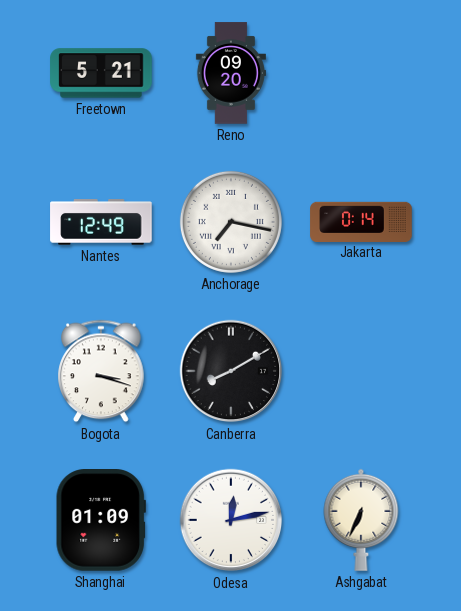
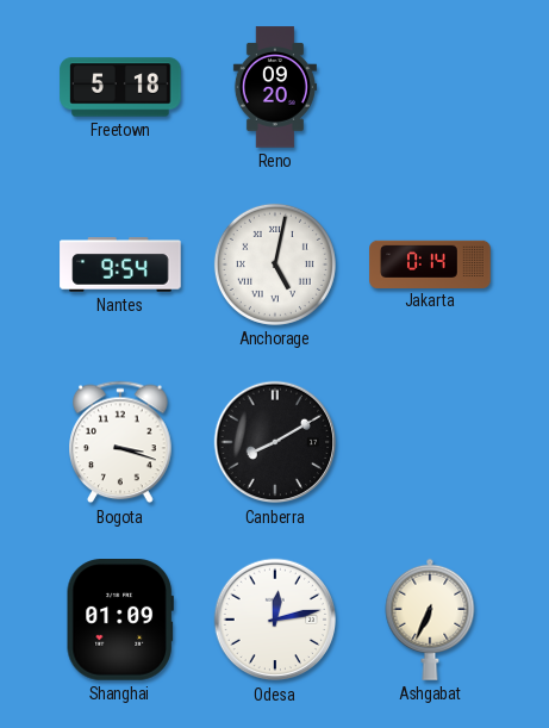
Freetown: 5:21 -> 5:18
Nantes: 12:49 -> 9:54
Anchorage: 7:17 -> 5:02
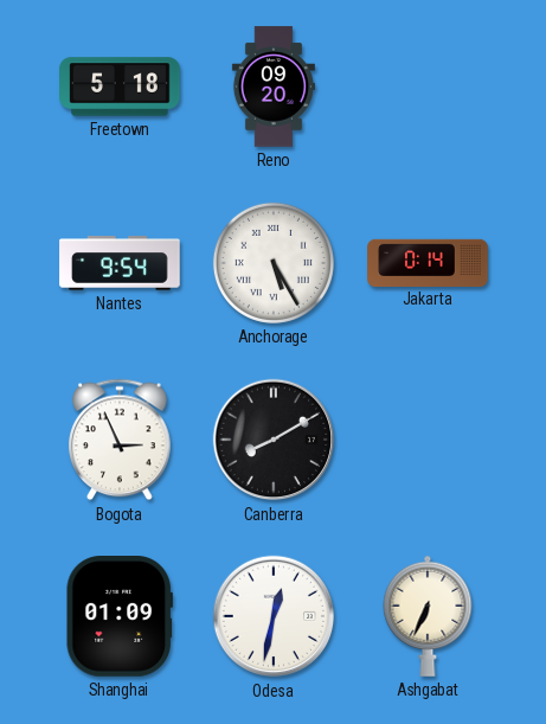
Anchorage: 5:02 -> 5:25
Bogota: 3:18 -> 2:56
Odesa: 12:13 -> 12:32
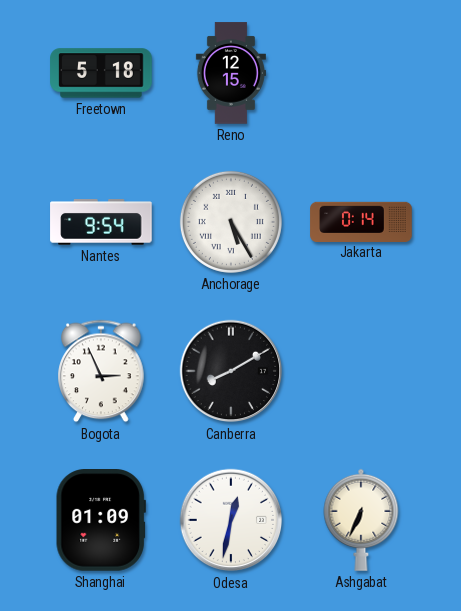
Reno: 09:20 -> 12:15
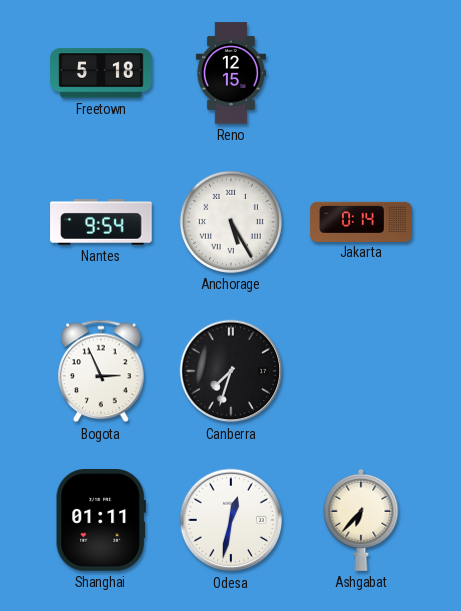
Canberra: 8:10 -> 7:33
Shanghai: 01:09 -> 01:11
Ashgabat: 6:34 -> 6:37
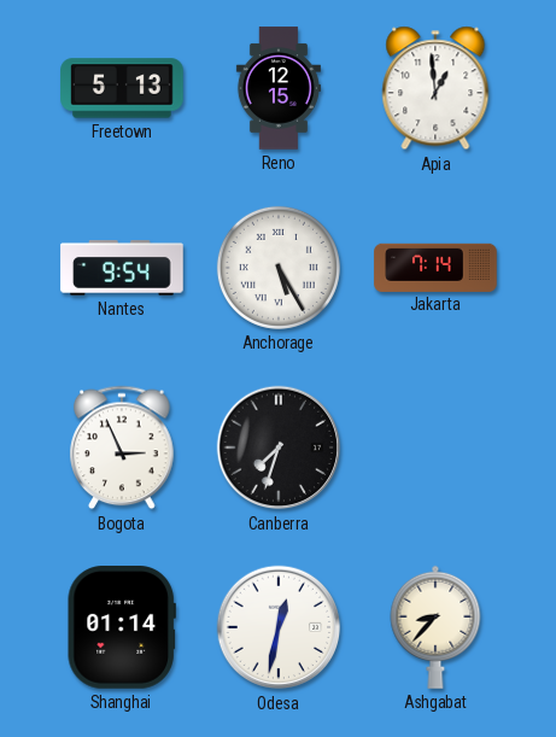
Freetown: 5:18 -> 5:13
Apia: none -> 12:59
Jakarta: 0:14 -> 7:14
Shanghai: 01:11 -> 01:14
Ashgabat: 6:37 -> 8:37
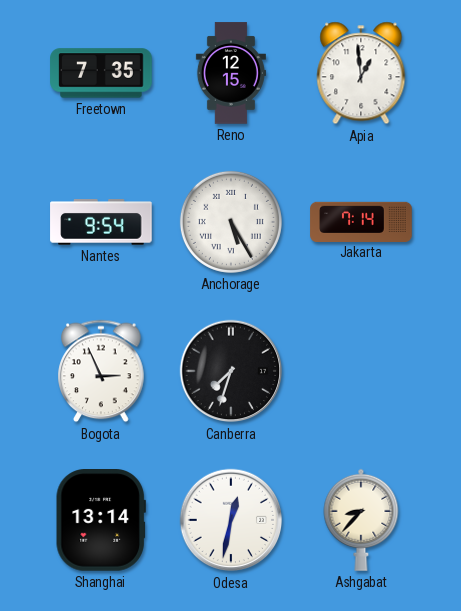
Freetown: 5:13 -> 7:35
Shanghai: 01:14 -> 13:14
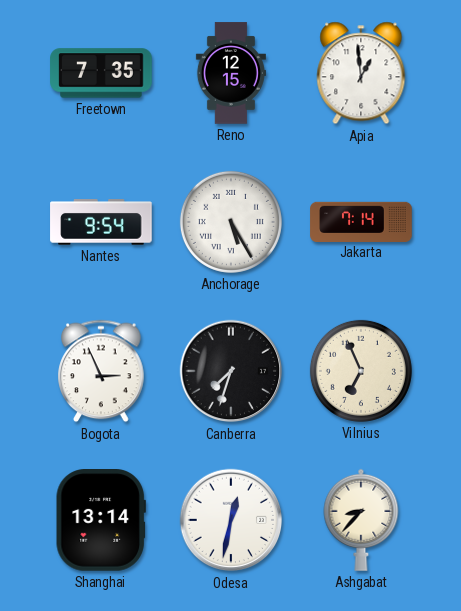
Vilnius: none -> 6:56
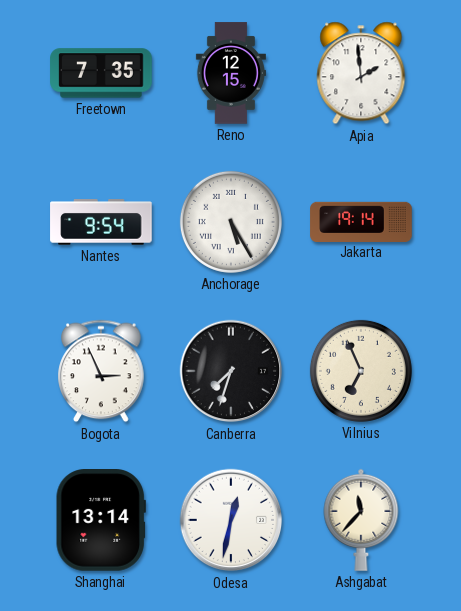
Apia: 12:59 -> 1:59
Jakarta: 7:14 -> 19:14
Ashgabat: 8:37 -> 11:37
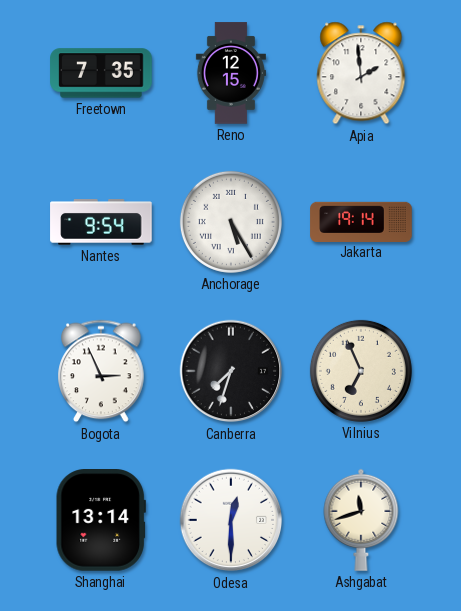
Odesa: 12:32 -> 12:30
Ashgabat: 11:37 -> 11:42
